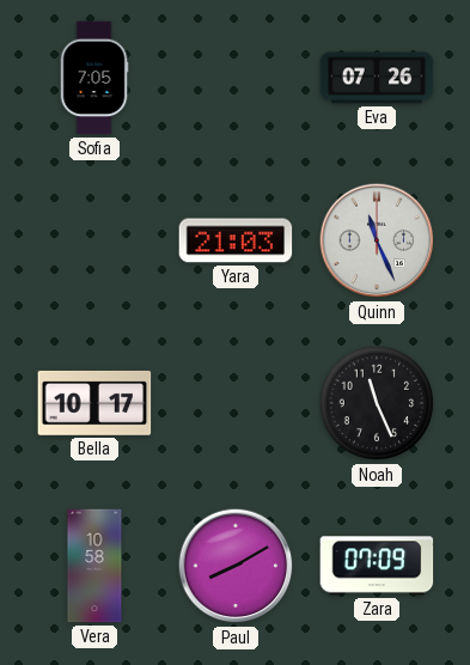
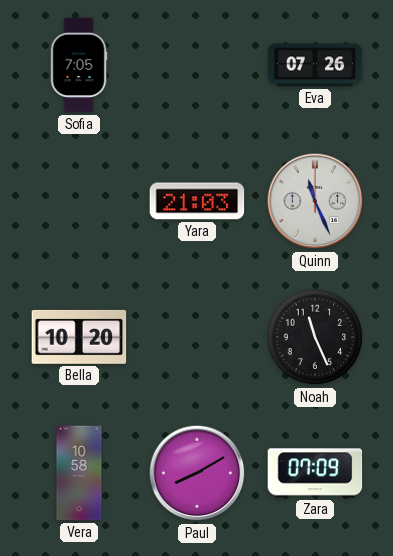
Bella: 10:17 -> 10:20
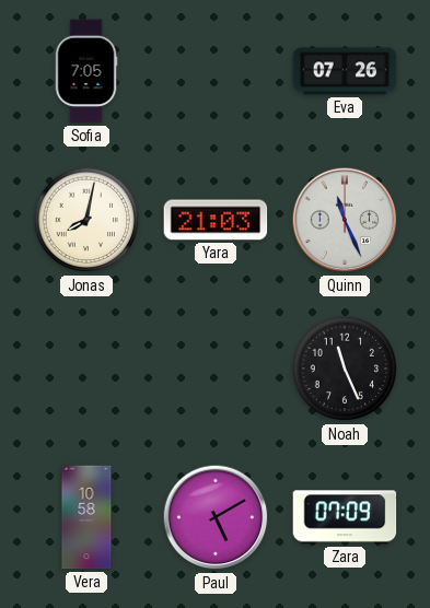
Jonas: none -> 8:02
Bella: 10:20 -> none
Paul: 8:10 -> 5:10
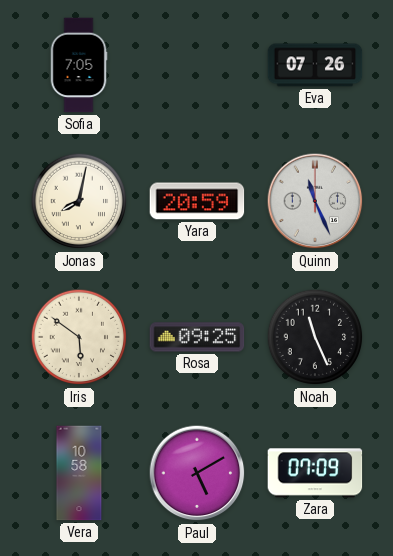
Yara: 21:03 -> 20:59
Iris: none -> 5:51
Rosa: none -> 09:25
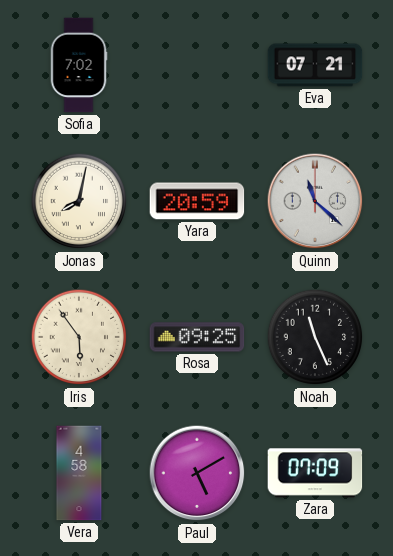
Sofia: 7:05 -> 7:02
Eva: 07:26 -> 07:21
Quinn: 11:26 -> 11:22
Iris: 5:51 -> 5:54
Vera: 10:58 -> 4:58
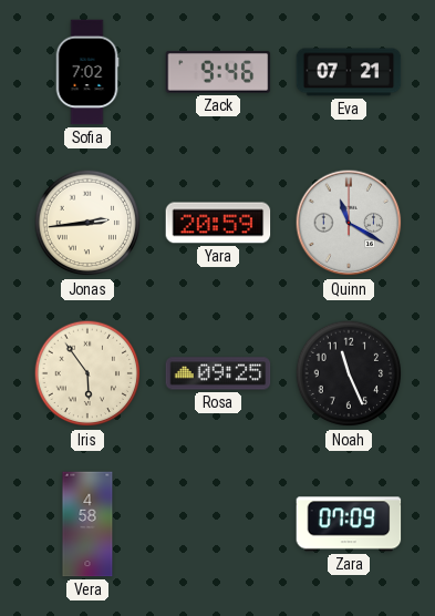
Zack: none -> 9:46
Jonas: 8:02 -> 2:44
Quinn: 11:22 -> 11:20
Paul: 5:10 -> none
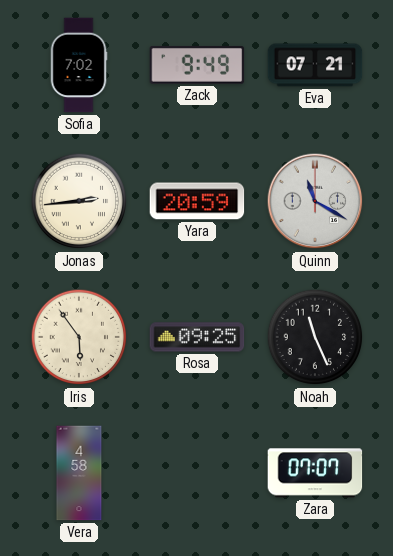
Zack: 9:46 -> 9:49
Zara: 07:09 -> 07:07
